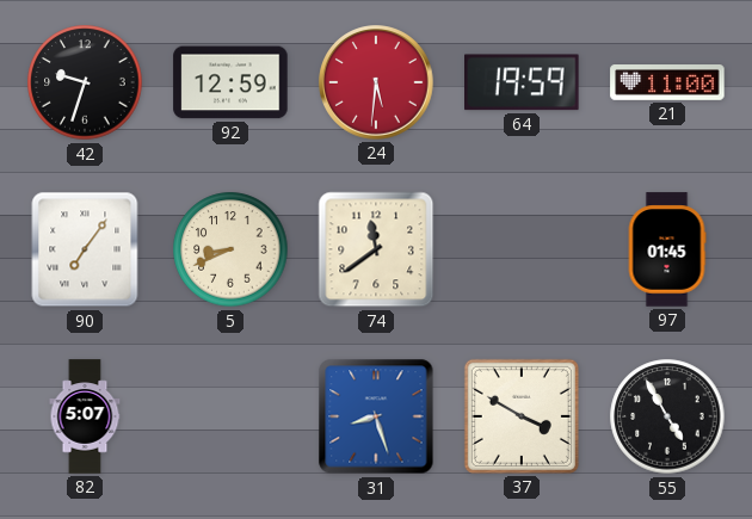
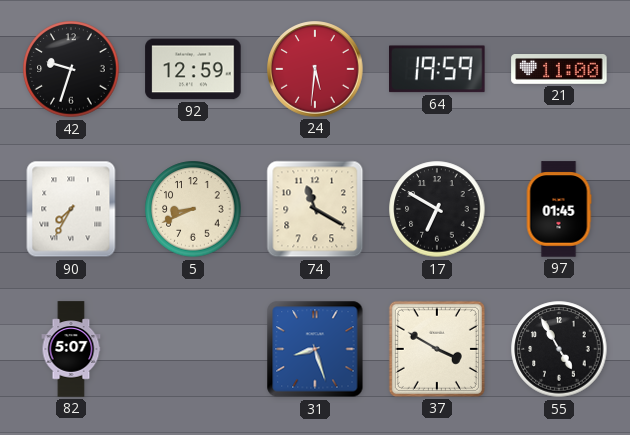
90: 7:06 -> 7:35
74: 11:39 -> 11:20
17: none -> 6:50
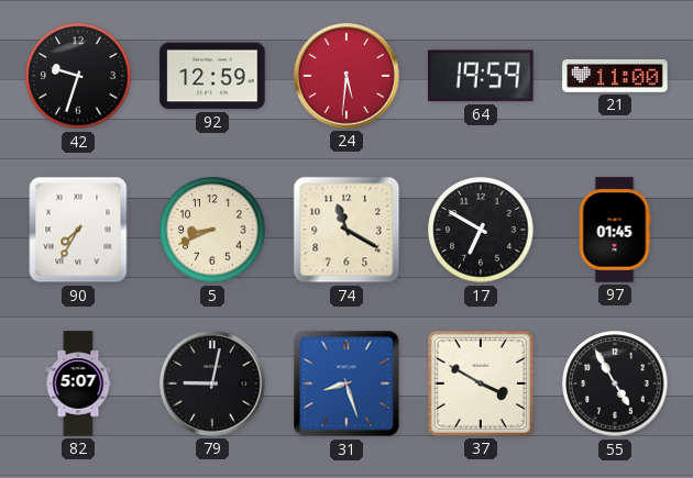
79: none -> 9:02
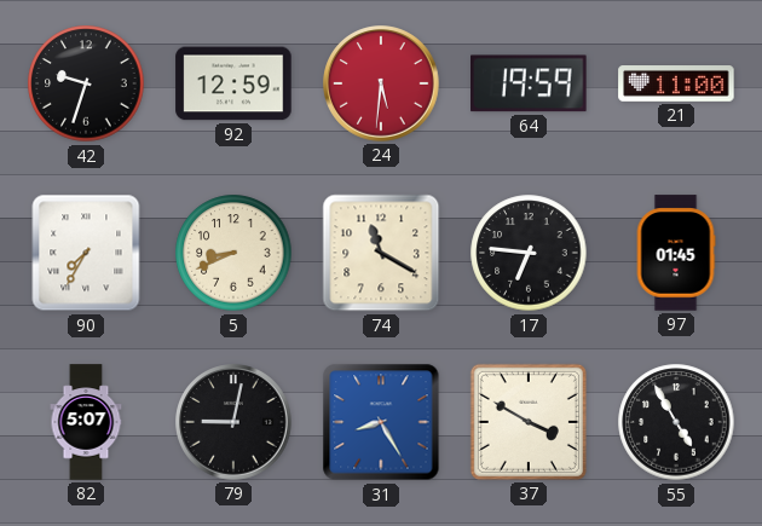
17: 6:50 -> 6:46
31: 8:27 -> 8:25
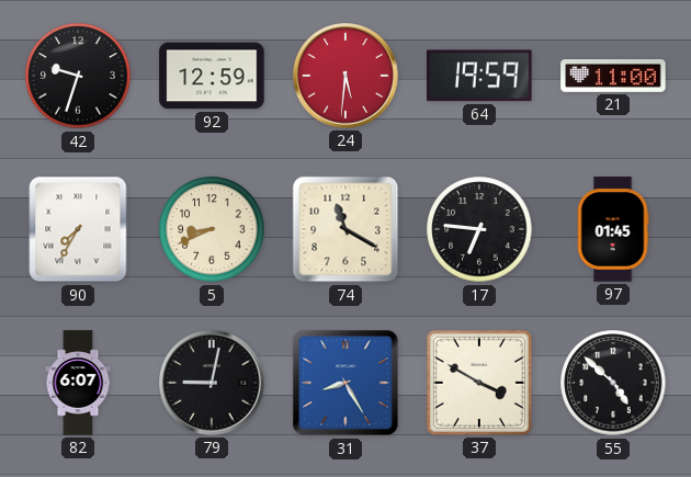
82: 5:07 -> 6:07
55: 4:55 -> 4:52
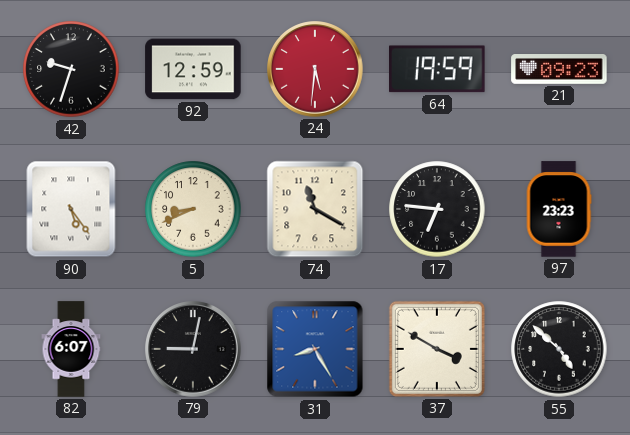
21: 11:00 -> 09:23
90: 7:35 -> 5:24
97: 01:45 -> 23:23
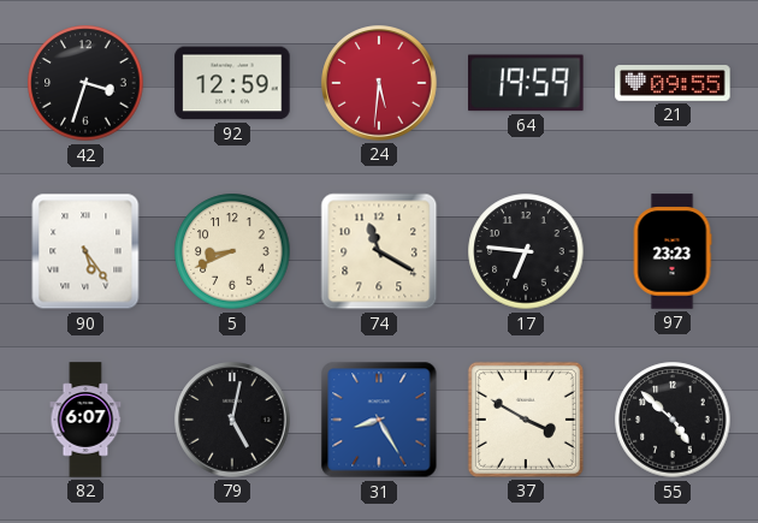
42: 9:33 -> 3:33
21: 09:23 -> 09:55
79: 9:02 -> 5:02
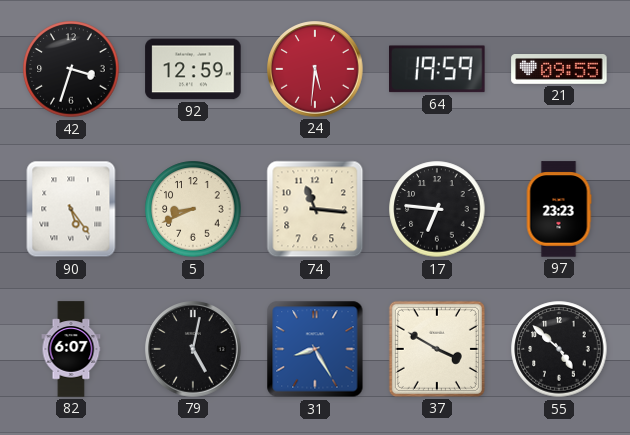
74: 11:20 -> 11:16
